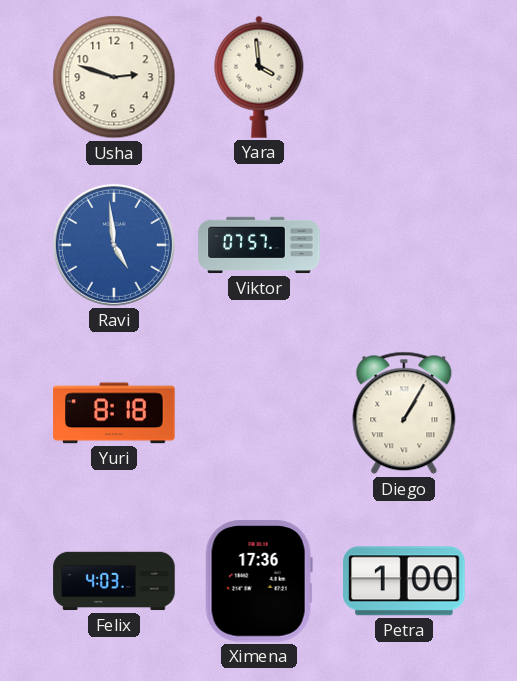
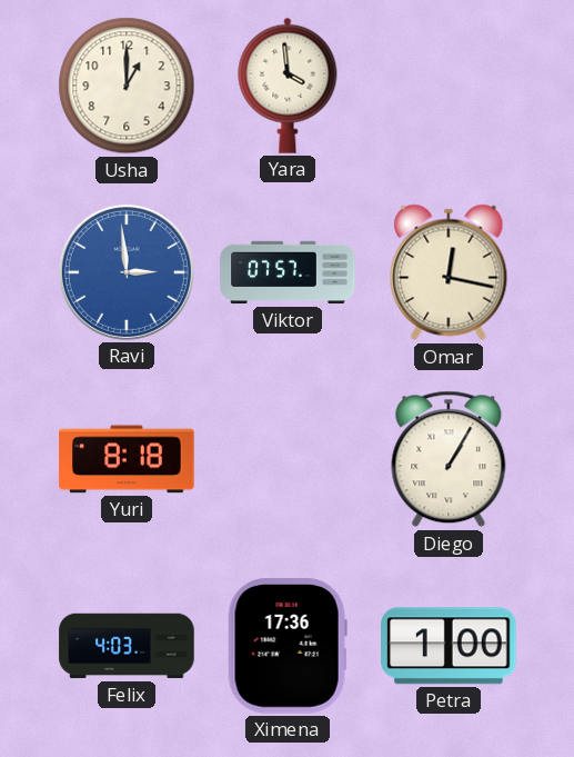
Usha: 2:48 -> 1:00
Ravi: 4:59 -> 2:59
Omar: none -> 12:17
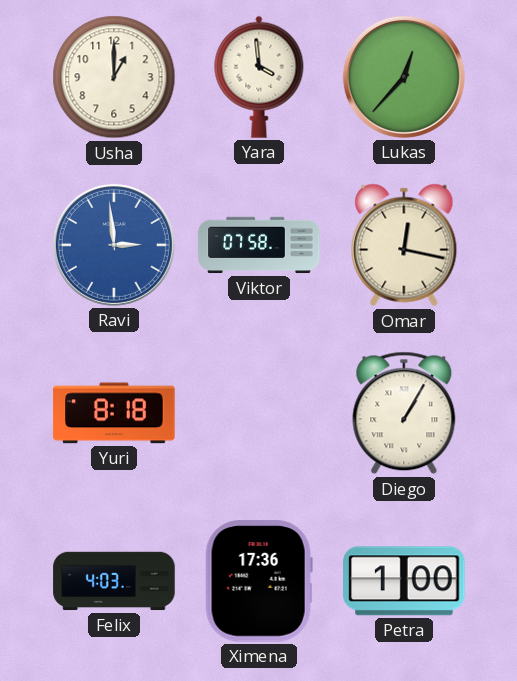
Lukas: none -> 12:37
Viktor: 07:57 -> 07:58
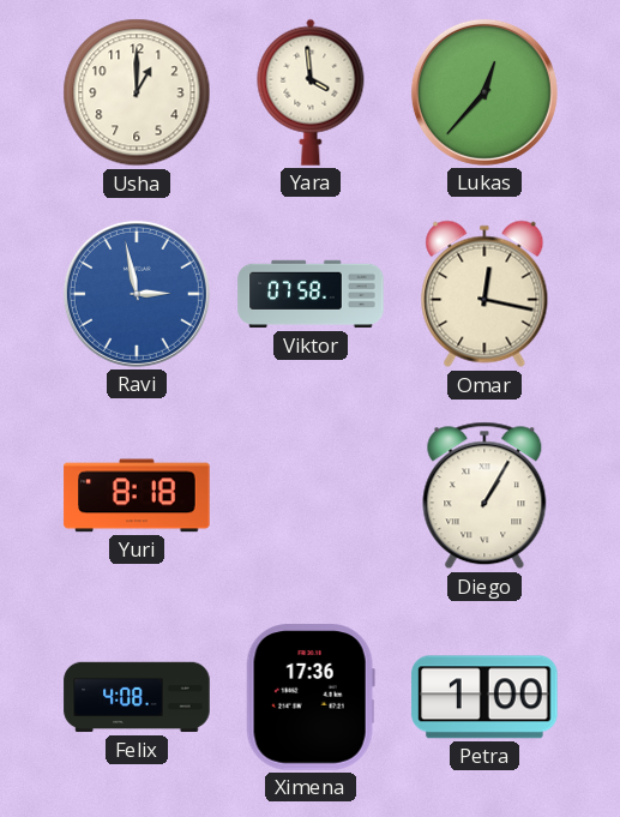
Ravi: 2:59 -> 2:58
Felix: 4:03 -> 4:08
